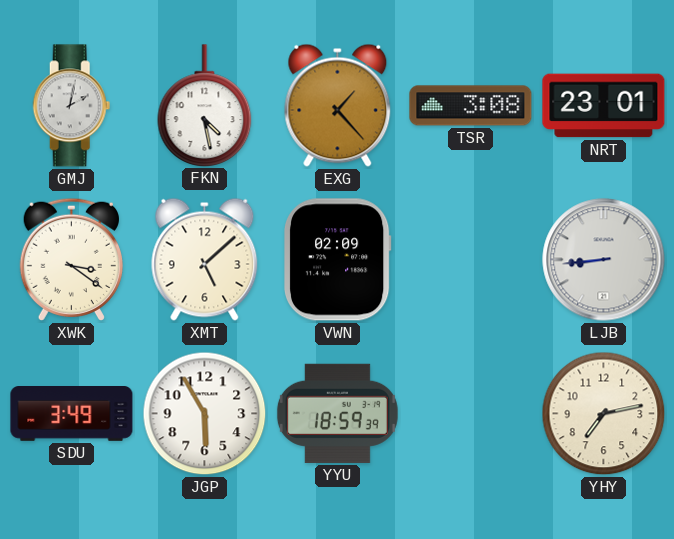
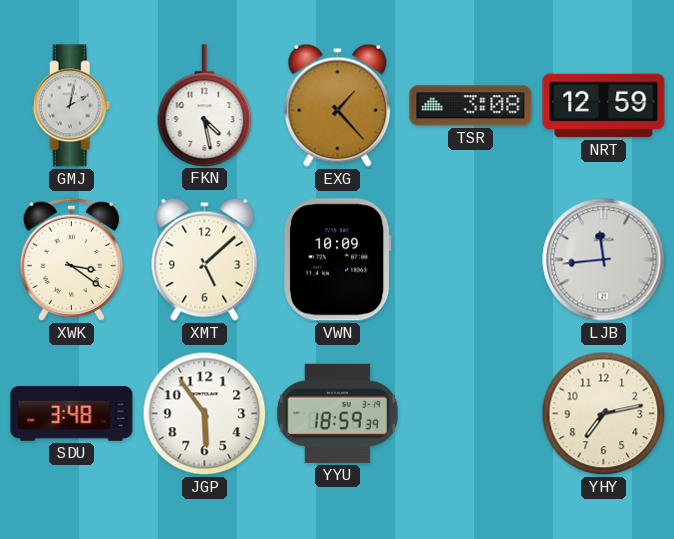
NRT: 23:01 -> 12:59
VWN: 02:09 -> 10:09
LJB: 8:44 -> 11:44
SDU: 3:49 -> 3:48
JGP: 5:55 -> 5:54
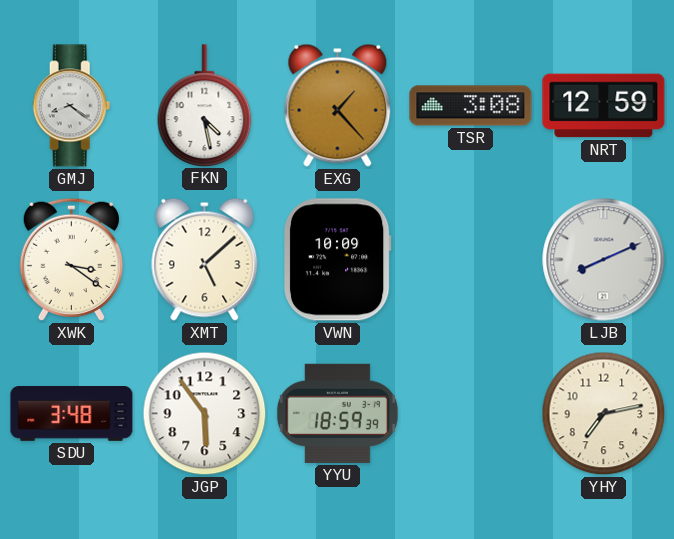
GMJ: 2:02 -> 8:21
LJB: 11:44 -> 8:11
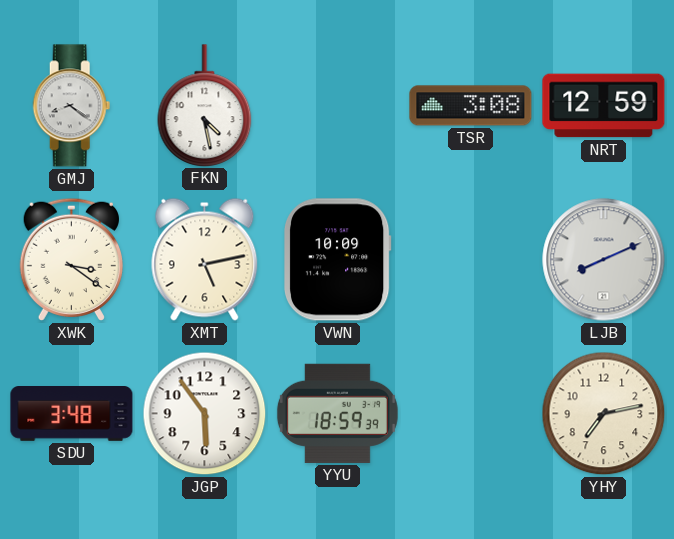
EXG: 1:23 -> none
XMT: 5:08 -> 5:13
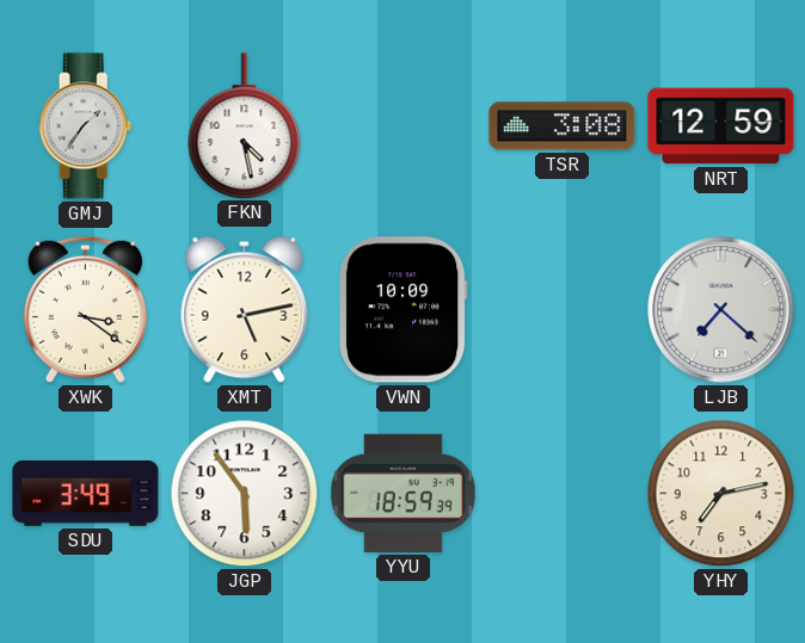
GMJ: 8:21 -> 1:36
LJB: 8:11 -> 7:22
SDU: 3:48 -> 3:49
